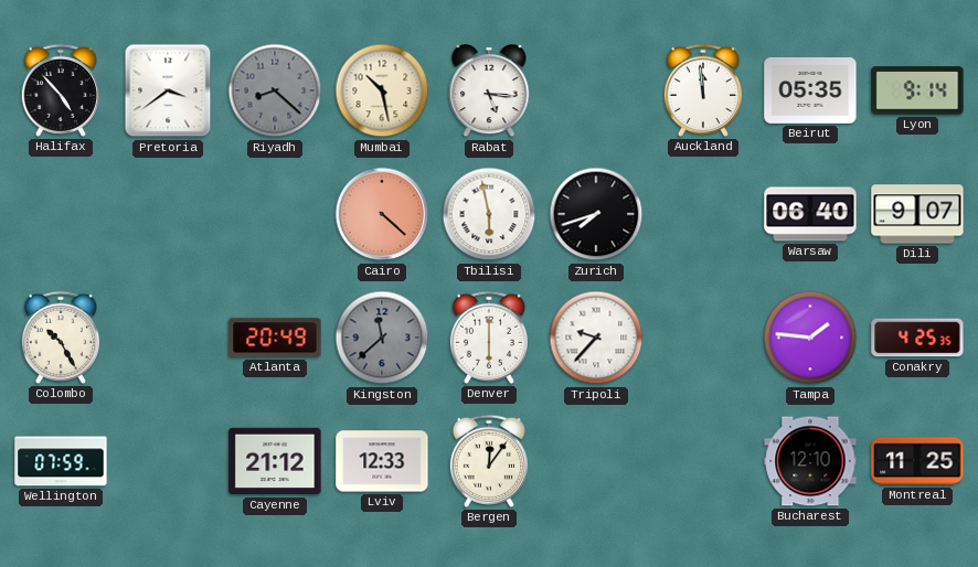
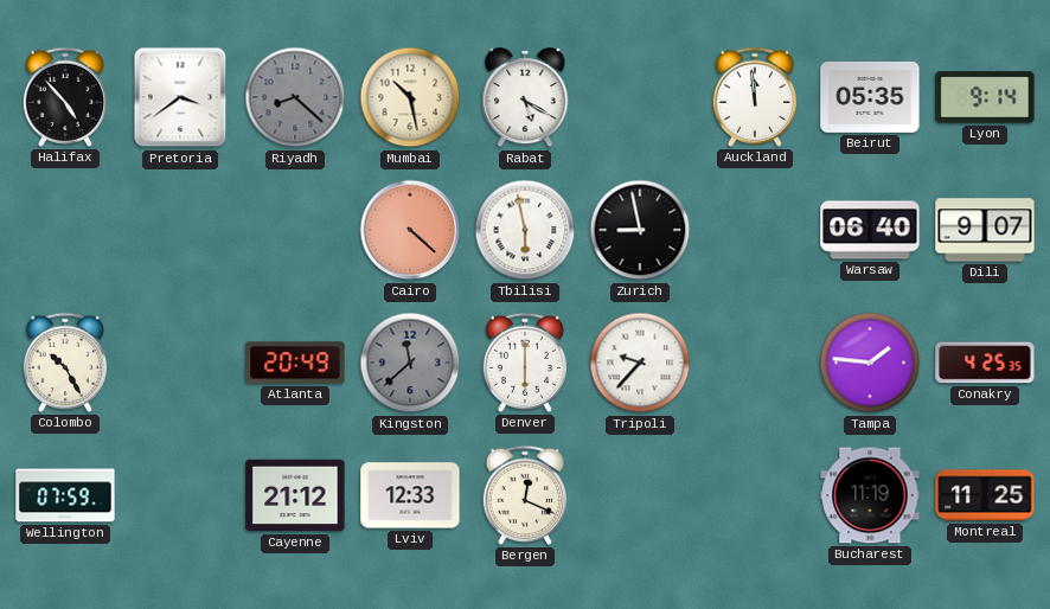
Rabat: 5:16 -> 5:20
Zurich: 7:42 -> 8:58
Bergen: 12:06 -> 12:19
Bucharest: 12:10 -> 11:19
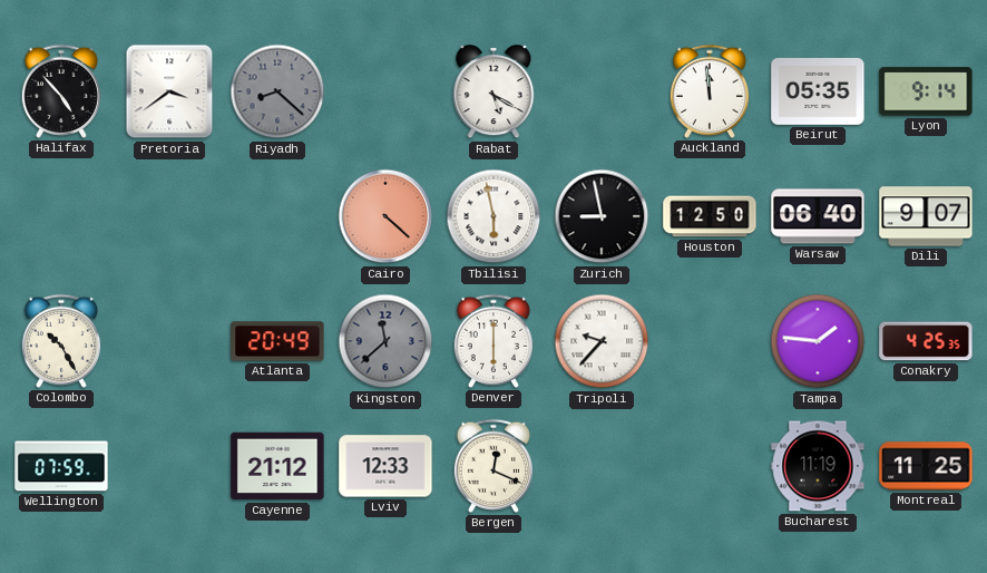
Mumbai: 10:28 -> none
Houston: none -> 12:50
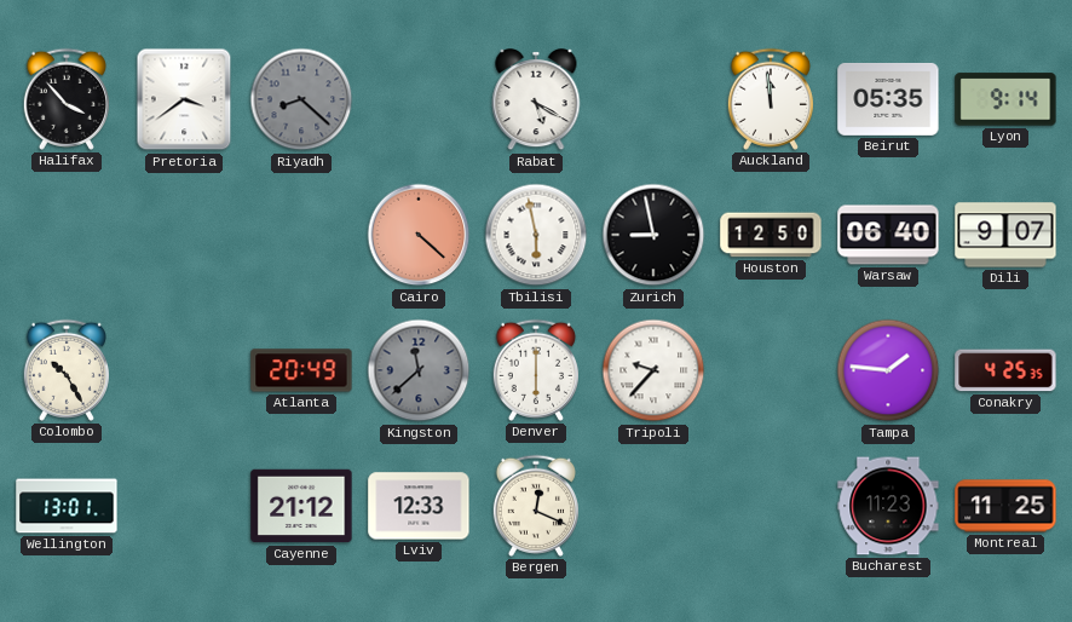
Halifax: 4:53 -> 3:53
Wellington: 07:59 -> 13:01
Bucharest: 11:19 -> 11:23
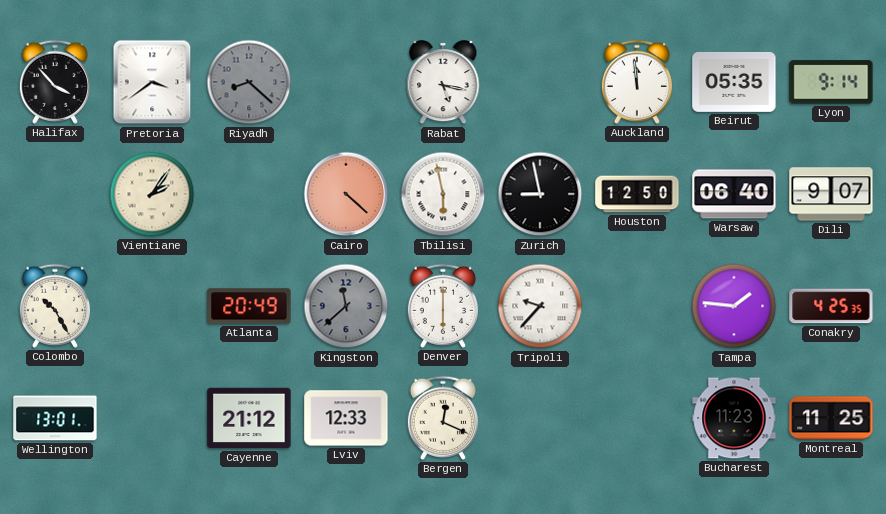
Rabat: 5:20 -> 5:17
Vientiane: none -> 2:06
